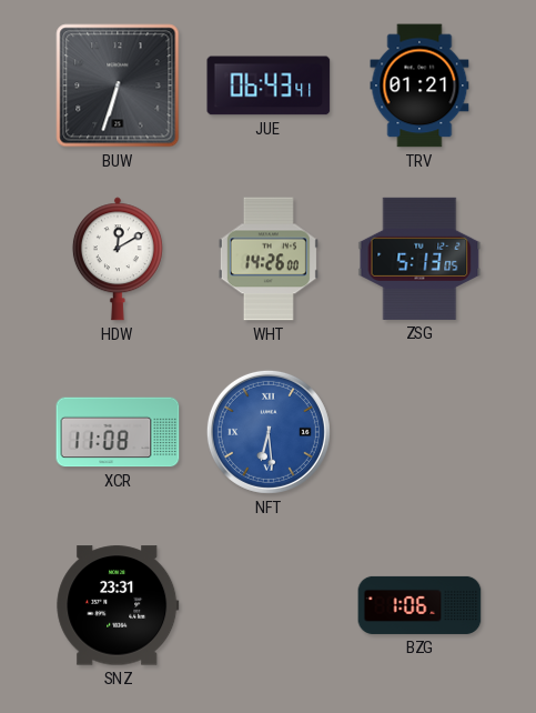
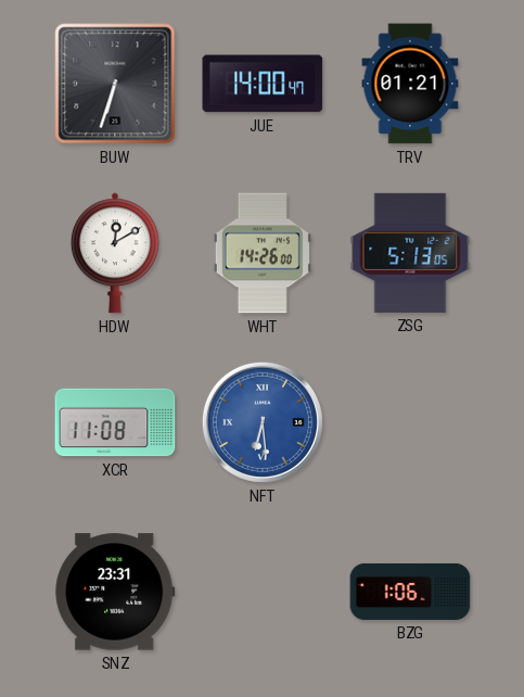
JUE: 06:43 -> 14:00
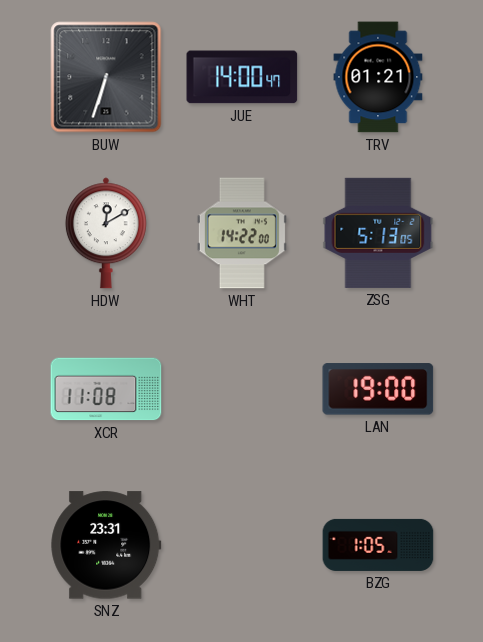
WHT: 14:26 -> 14:22
NFT: 6:29 -> none
LAN: none -> 19:00
BZG: 1:06 -> 1:05
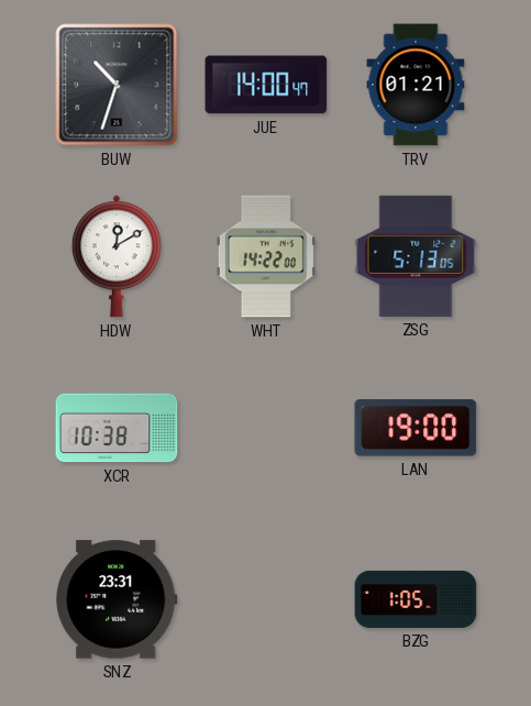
BUW: 6:33 -> 10:33
XCR: 11:08 -> 10:38
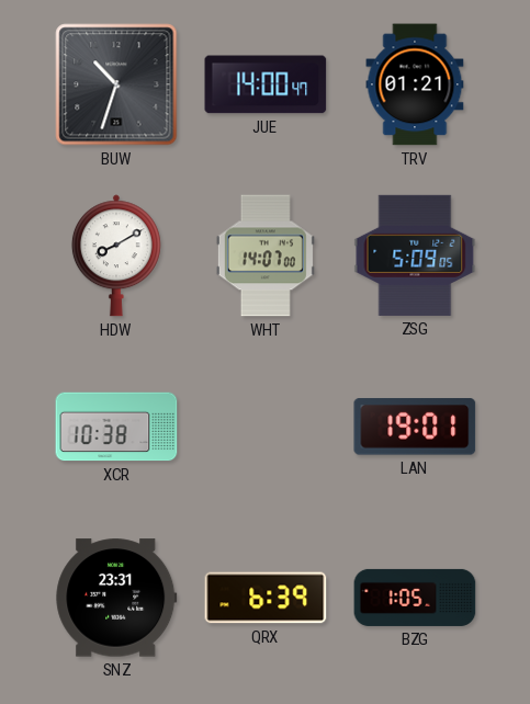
HDW: 12:10 -> 8:10
WHT: 14:22 -> 14:07
ZSG: 5:13 -> 5:09
LAN: 19:00 -> 19:01
QRX: none -> 6:39
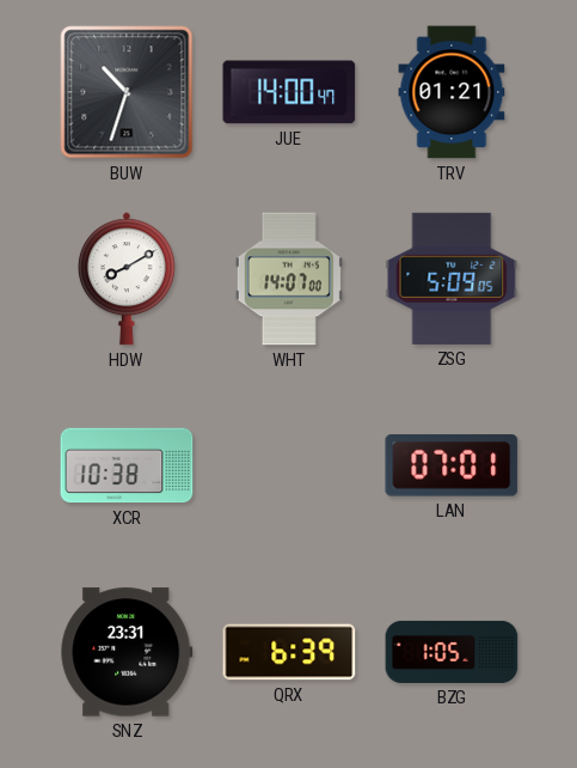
LAN: 19:01 -> 07:01
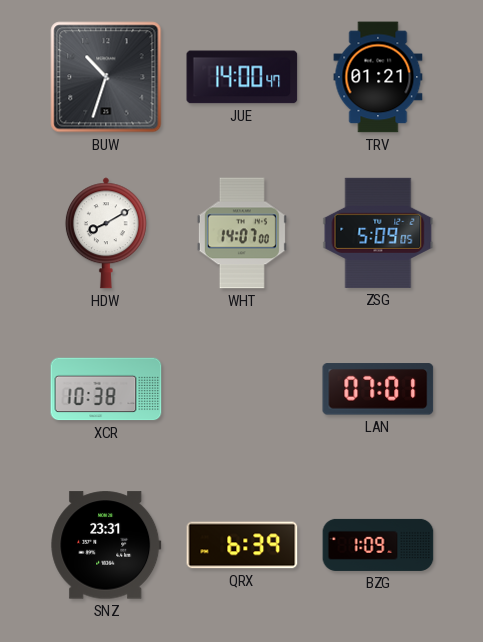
BZG: 1:05 -> 1:09
